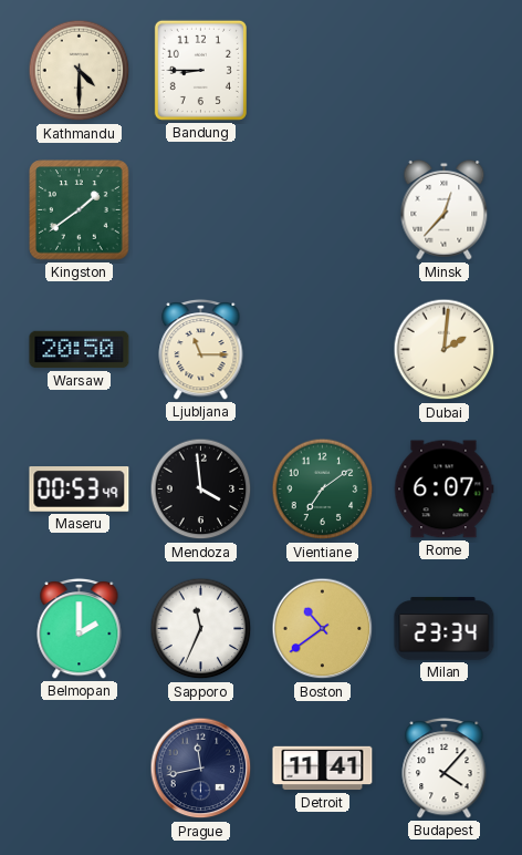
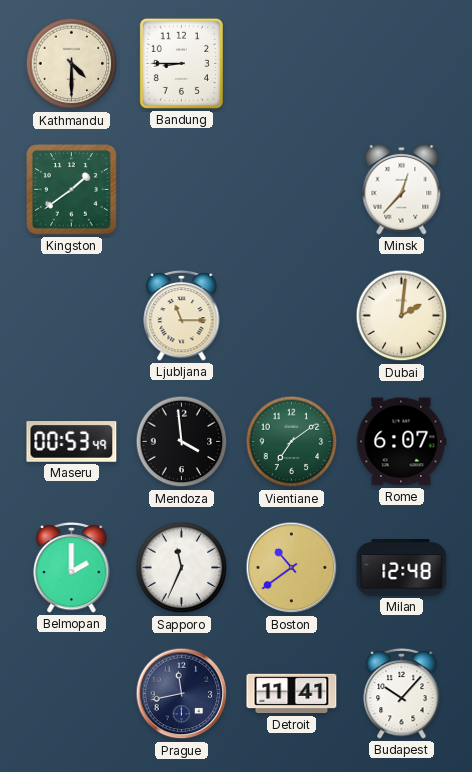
Warsaw: 20:50 -> none
Milan: 23:34 -> 12:48
Budapest: 4:07 -> 10:07
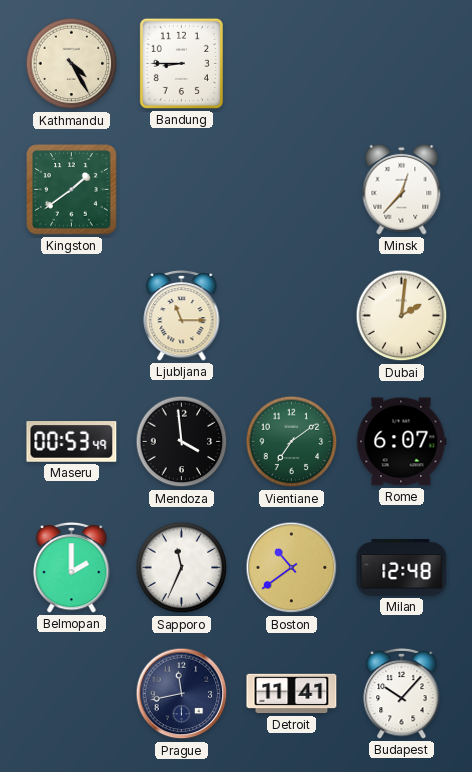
Kathmandu: 4:30 -> 4:25
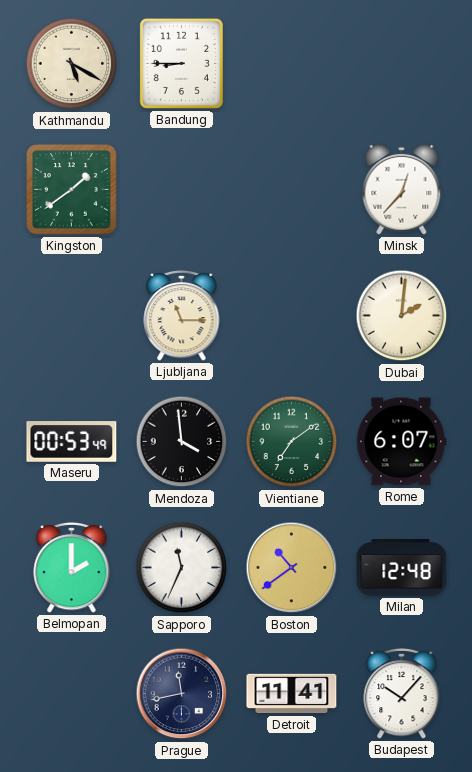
Kathmandu: 4:25 -> 5:20
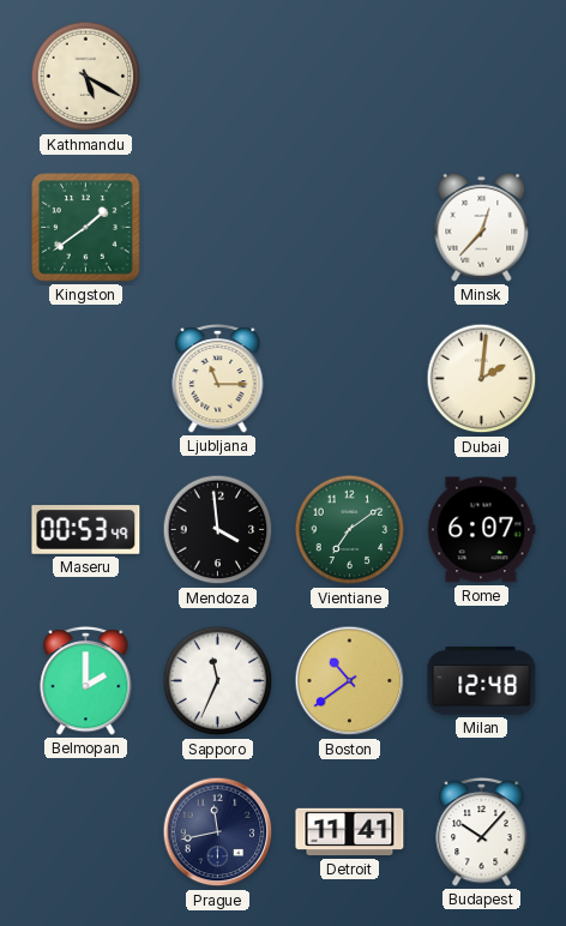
Bandung: 8:45 -> none
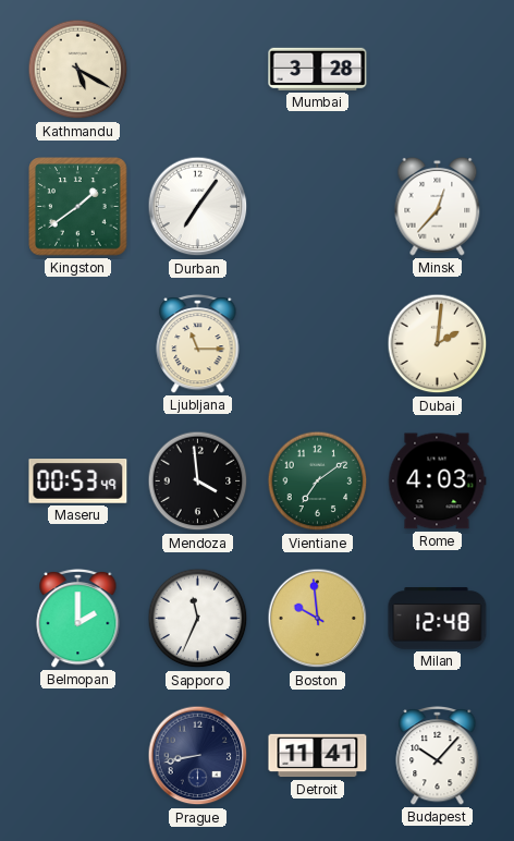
Mumbai: none -> 3:28
Durban: none -> 7:06
Rome: 6:07 -> 4:03
Boston: 10:39 -> 9:59
Prague: 11:43 -> 8:43
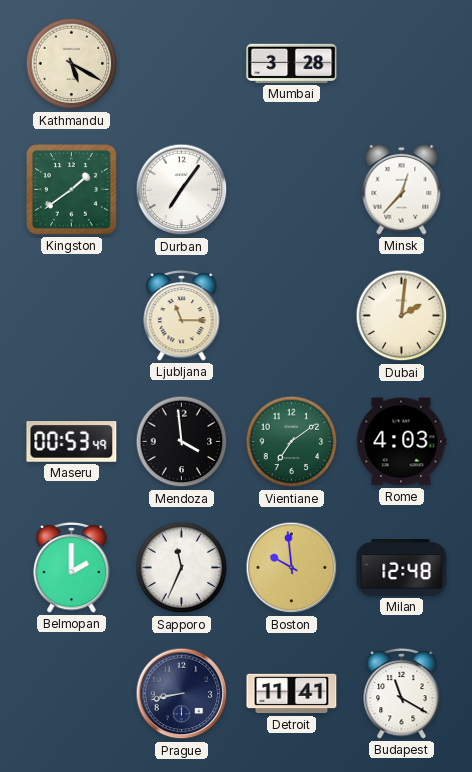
Budapest: 10:07 -> 11:20
